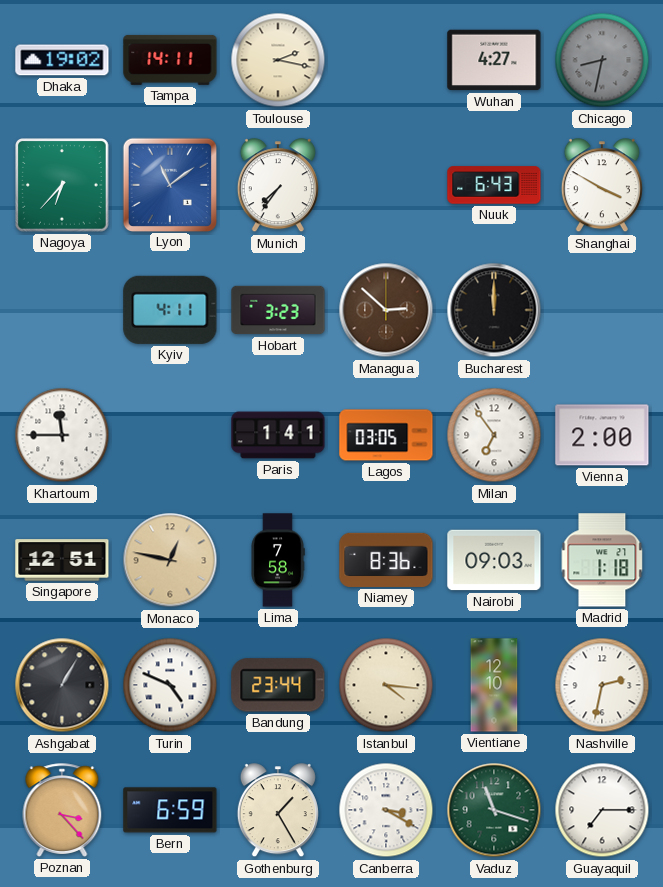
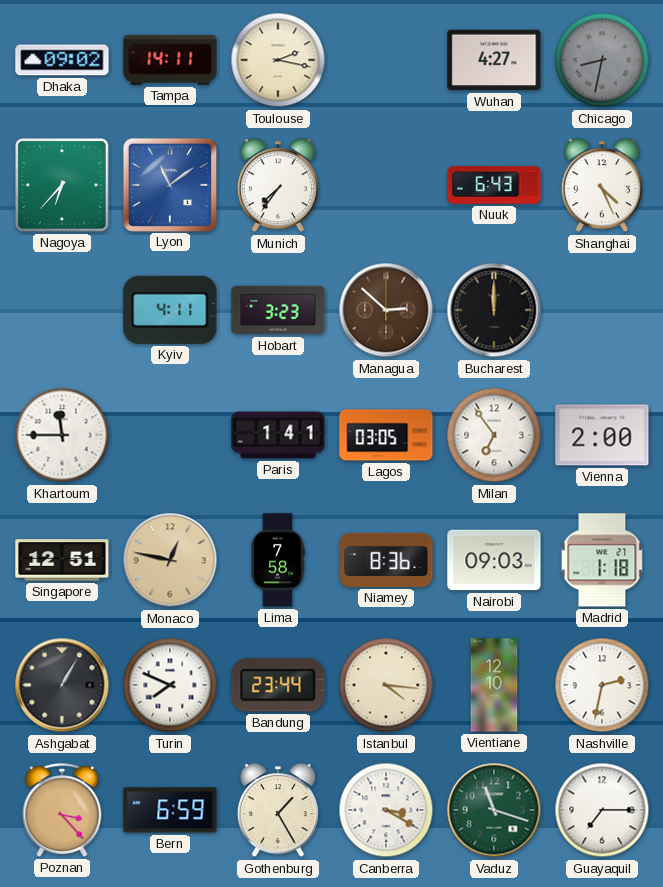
Dhaka: 19:02 -> 09:02
Shanghai: 3:50 -> 4:26
Turin: 4:49 -> 7:49
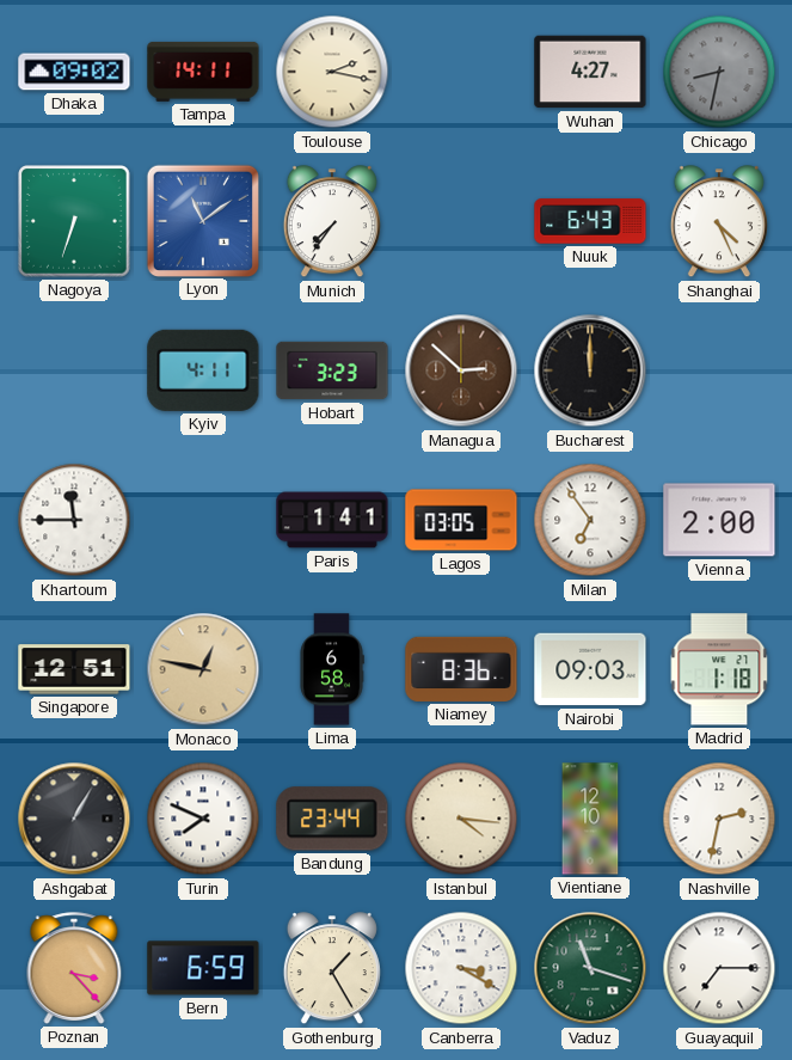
Nagoya: 6:37 -> 6:33
Lima: 7:58 -> 6:58
